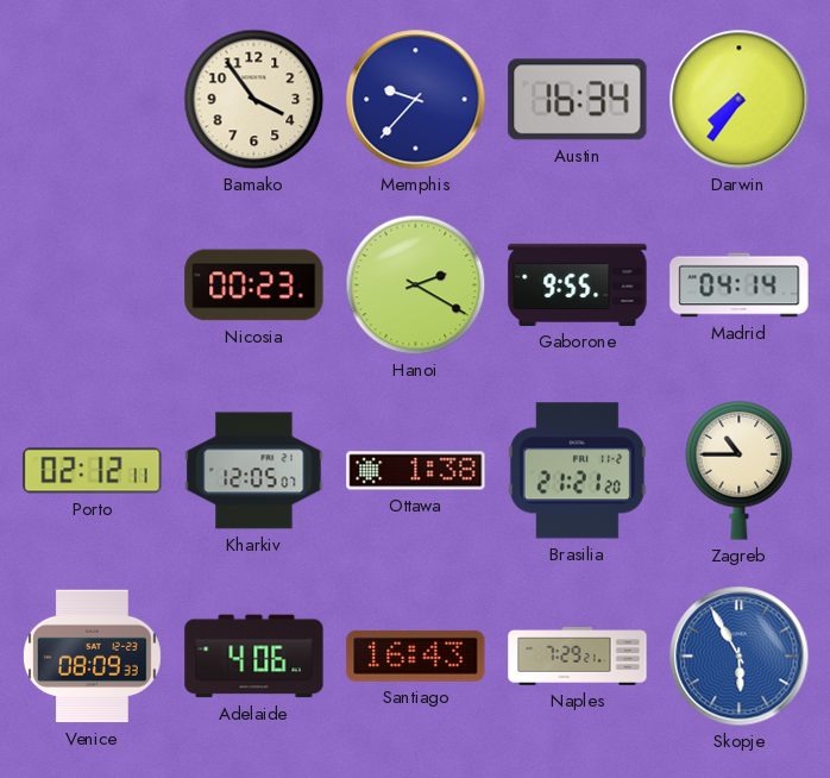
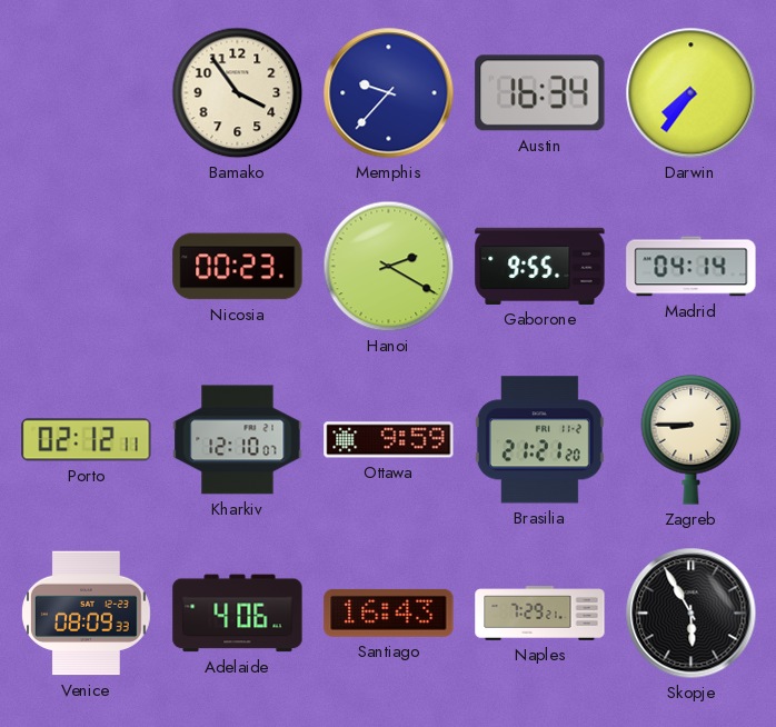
Kharkiv: 12:05 -> 12:10
Ottawa: 1:38 -> 9:59
Zagreb: 10:45 -> 8:45
Skopje dial: blue -> black
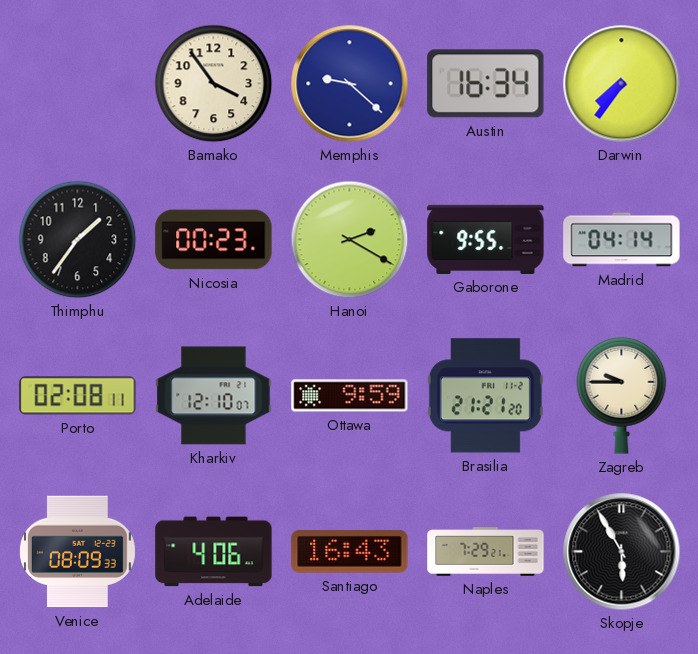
Memphis: 9:37 -> 9:22
Thimphu: none -> 1:36
Porto: 02:12 -> 02:08
Zagreb: 8:45 -> 9:45
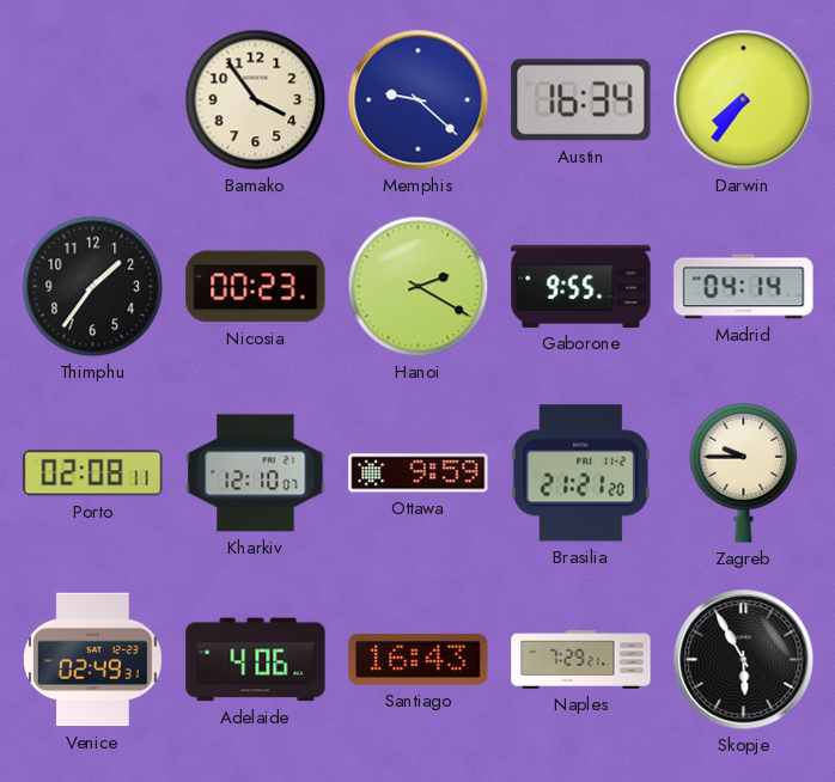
Venice: 08:09 -> 02:49
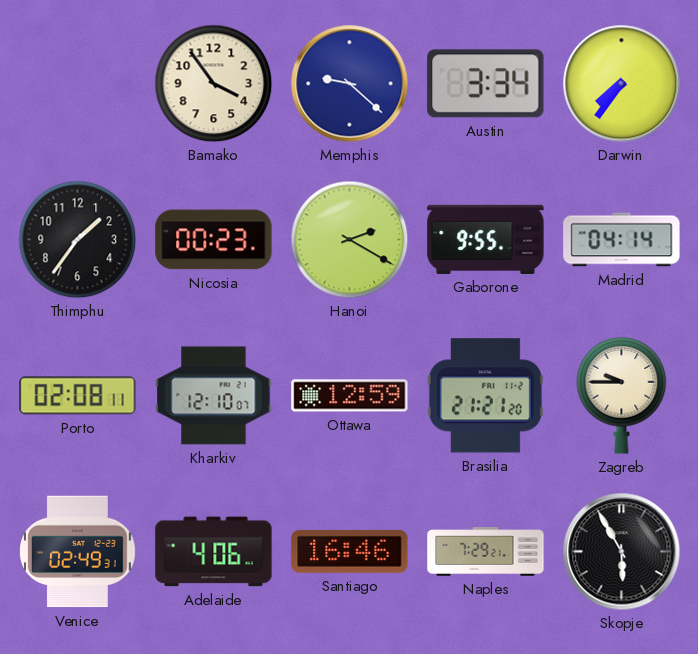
Austin: 16:34 -> 3:34
Ottawa: 9:59 -> 12:59
Santiago: 16:43 -> 16:46
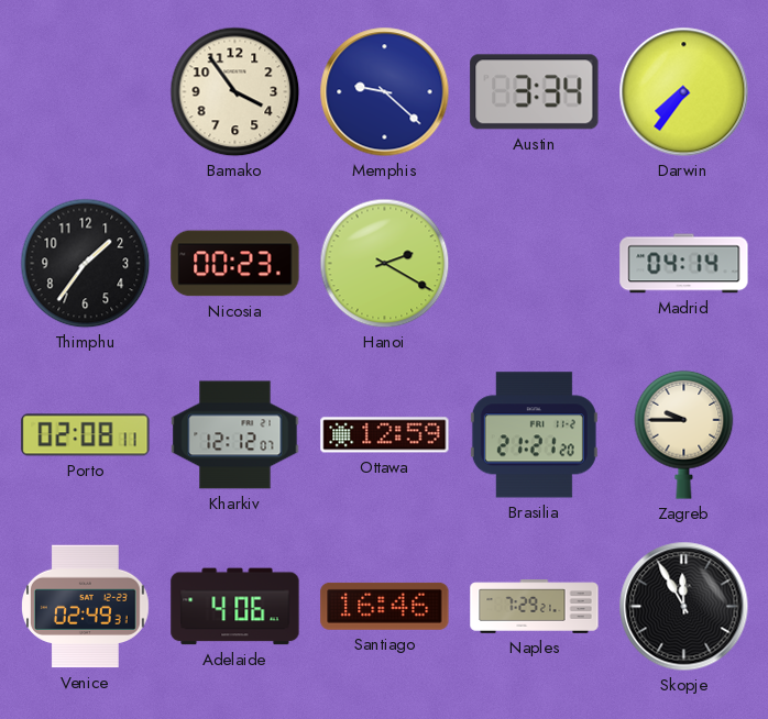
Gaborone: 9:55 -> none
Kharkiv: 12:10 -> 12:12
Skopje: 5:55 -> 11:55
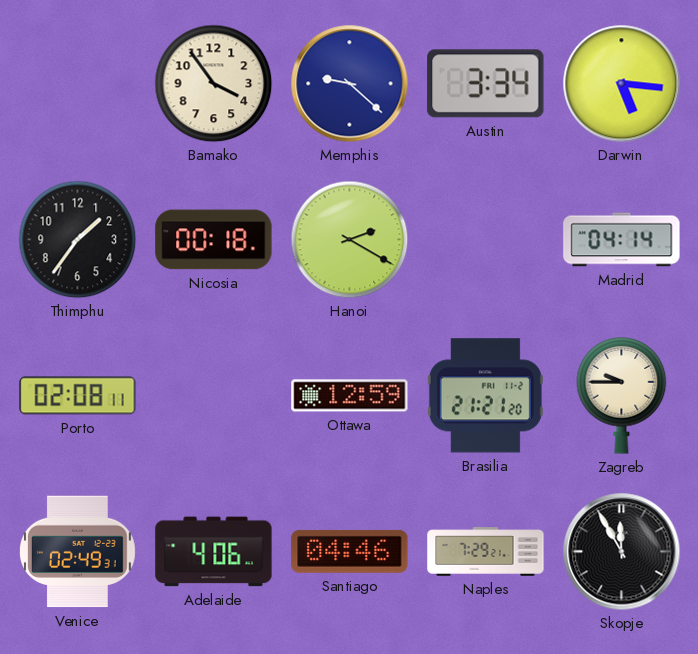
Darwin: 7:36 -> 5:16
Nicosia: 00:23 -> 00:18
Kharkiv: 12:12 -> none
Santiago: 16:46 -> 04:46
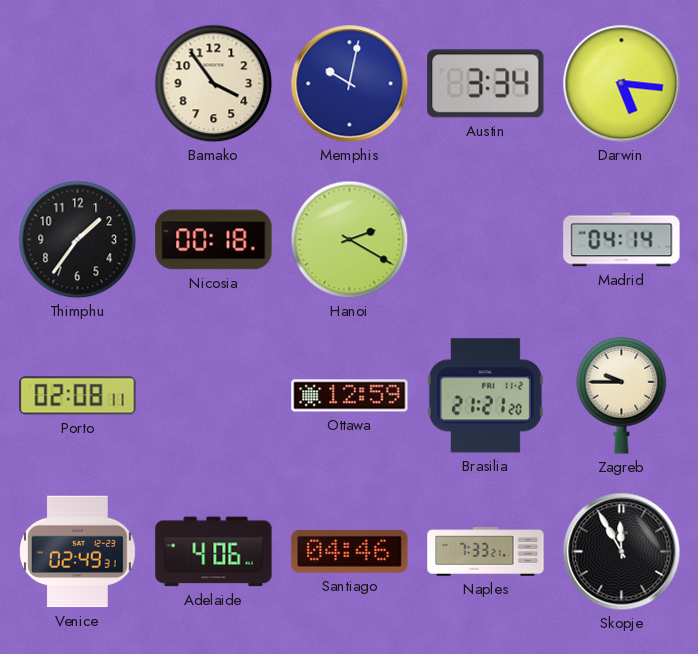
Memphis: 9:22 -> 10:02
Naples: 7:29 -> 7:33
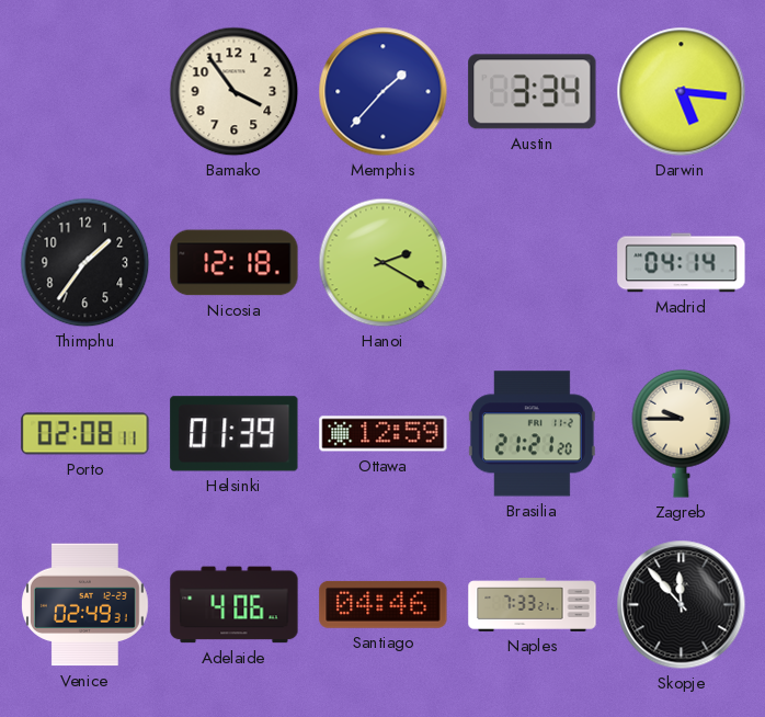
Memphis: 10:02 -> 1:37
Nicosia: 00:18 -> 12:18
Helsinki: none -> 01:39
Skopje: 11:55 -> 11:53
